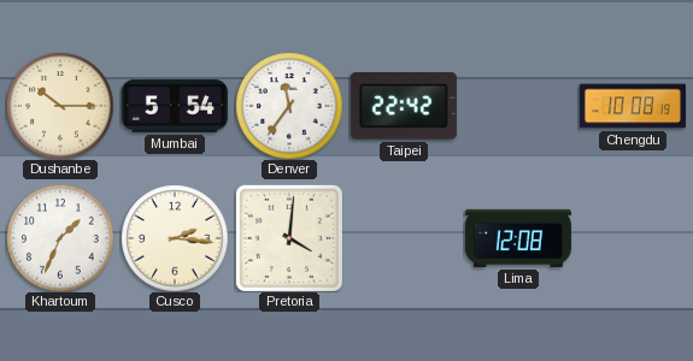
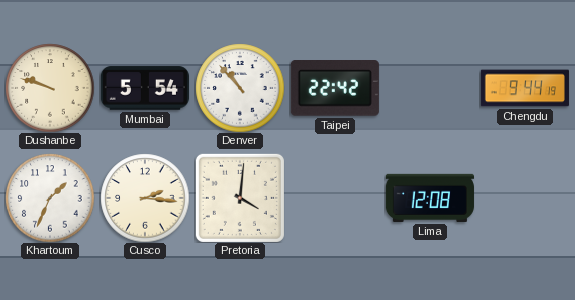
Dushanbe: 10:15 -> 9:48
Denver: 11:36 -> 10:53
Chengdu: 10:08 -> 9:44
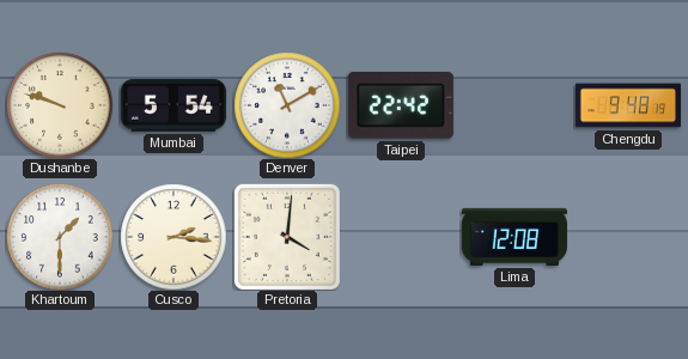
Denver: 10:53 -> 11:10
Chengdu: 9:44 -> 9:48
Khartoum: 1:34 -> 1:30
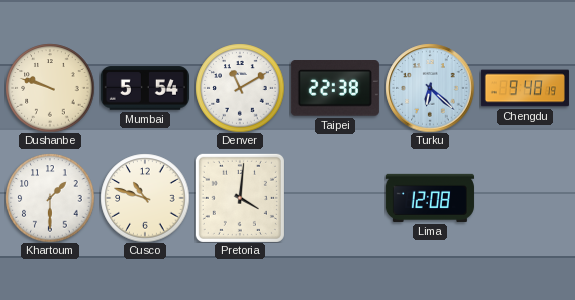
Taipei: 22:42 -> 22:38
Turku: none -> 6:22
Cusco: 2:16 -> 10:48
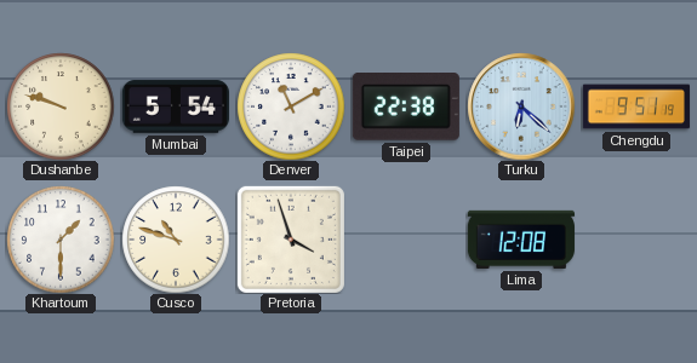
Chengdu: 9:48 -> 9:51
Pretoria: 4:01 -> 3:57
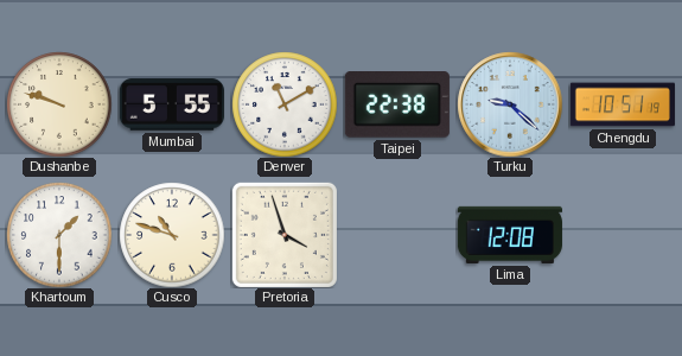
Mumbai: 5:54 -> 5:55
Turku: 6:22 -> 9:22
Chengdu: 9:51 -> 10:51
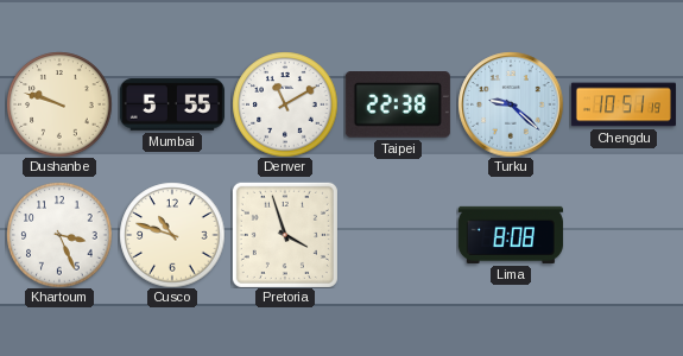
Khartoum: 1:30 -> 3:26
Lima: 12:08 -> 8:08
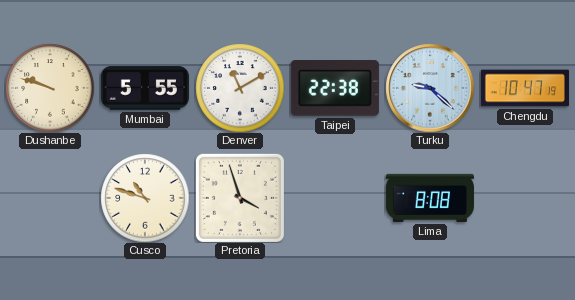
Chengdu: 10:51 -> 10:47
Khartoum: 3:26 -> none
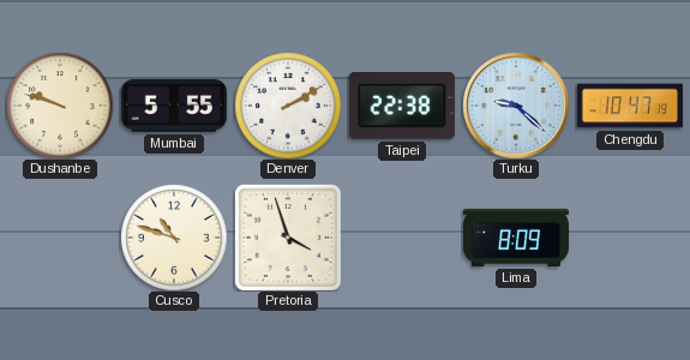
Denver: 11:10 -> 2:10
Lima: 8:08 -> 8:09
